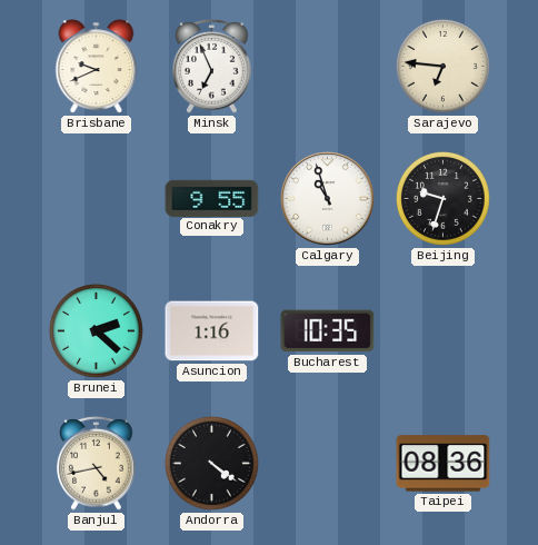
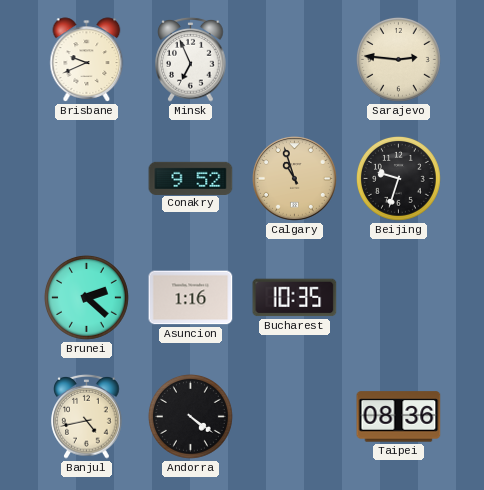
Sarajevo: 6:46 -> 2:46
Conakry: 9:55 -> 9:52
Calgary dial: white -> champagne
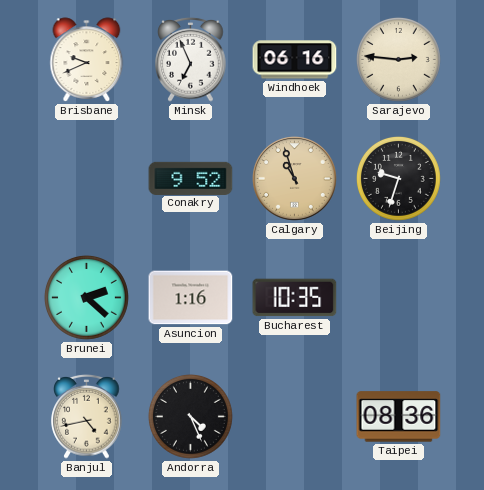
Windhoek: none -> 06:16
Andorra: 4:21 -> 4:26
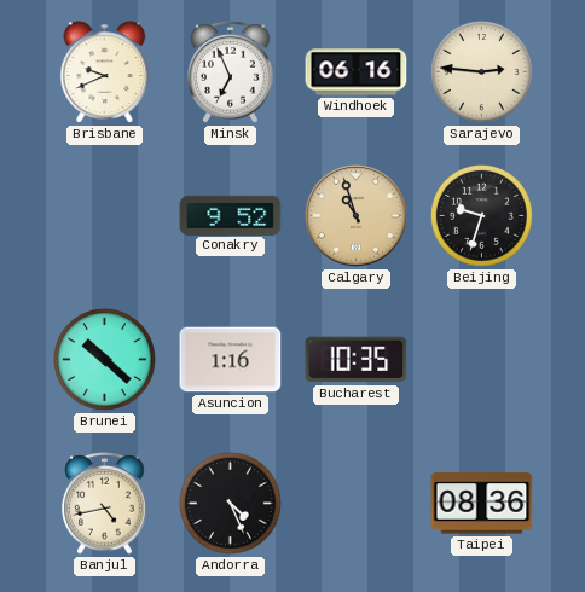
Brunei: 2:22 -> 10:22
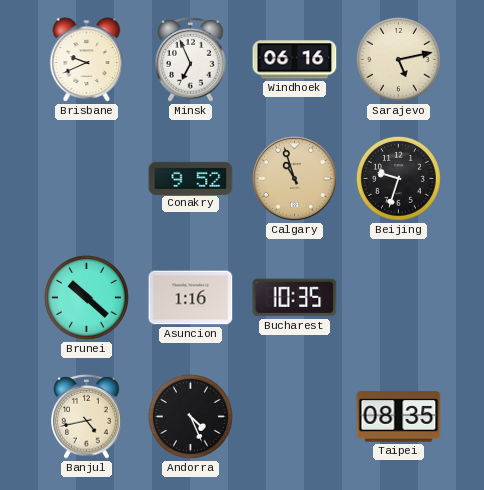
Sarajevo: 2:46 -> 5:13
Taipei: 08:36 -> 08:35
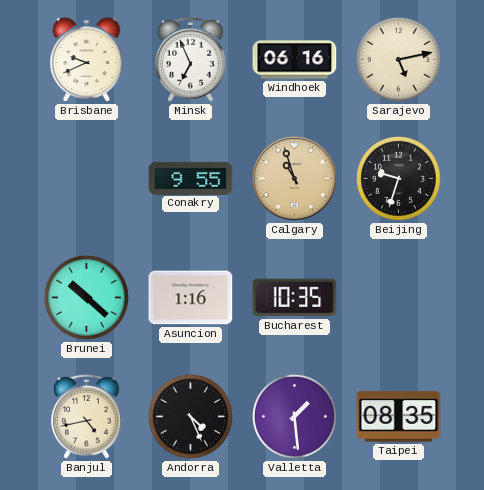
Conakry: 9:52 -> 9:55
Valletta: none -> 1:29
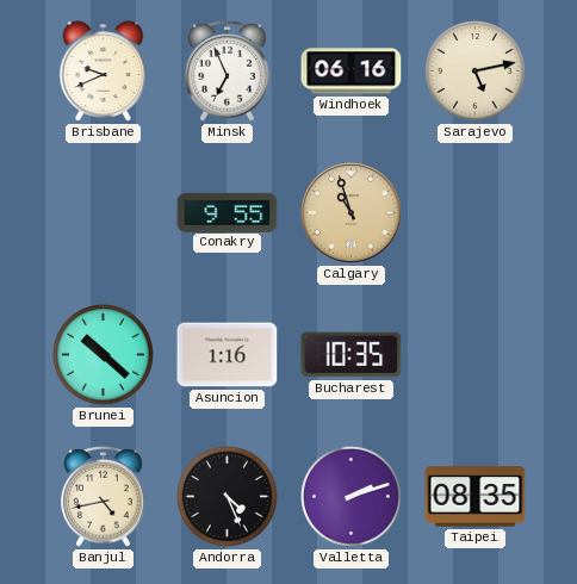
Beijing: 9:33 -> none
Valletta: 1:29 -> 2:12
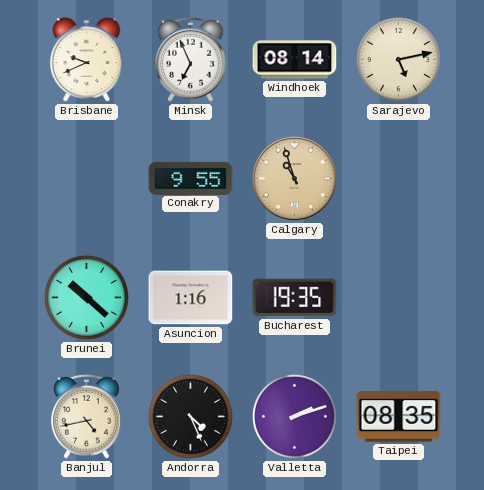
Windhoek: 06:16 -> 08:14
Bucharest: 10:35 -> 19:35
